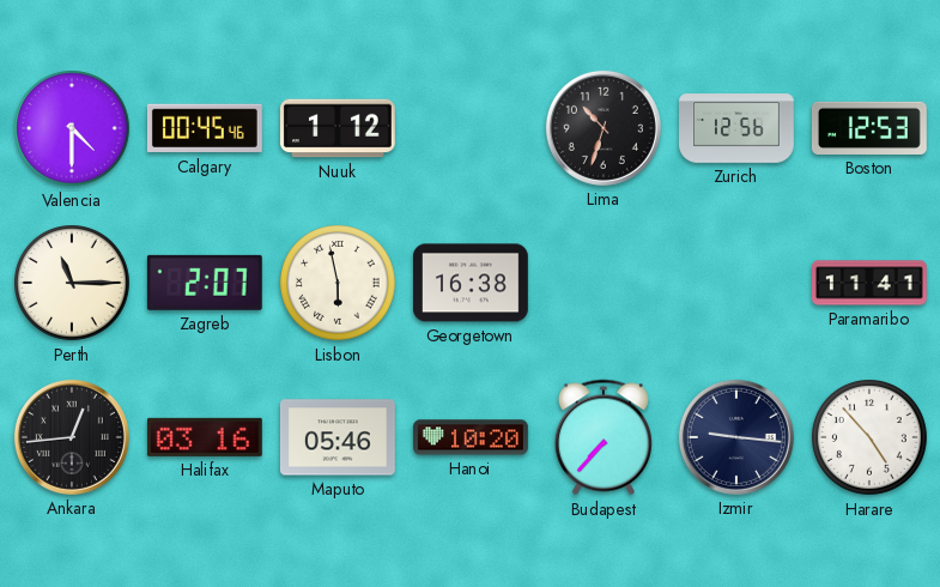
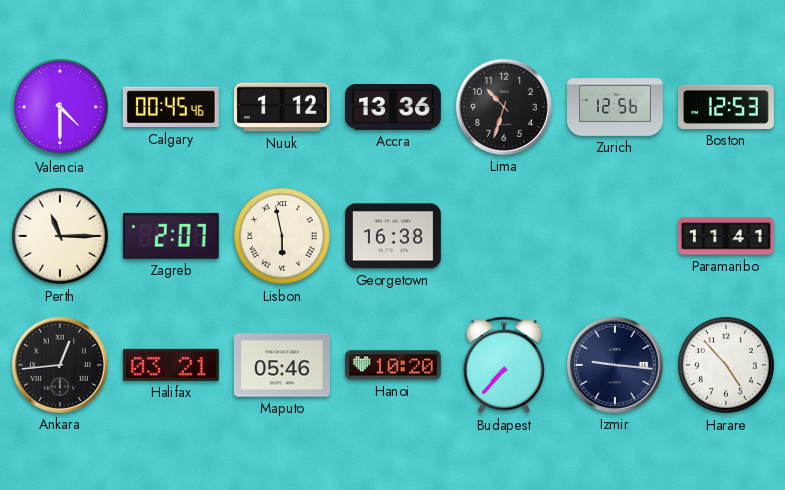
Accra: none -> 13:36
Halifax: 03:16 -> 03:21
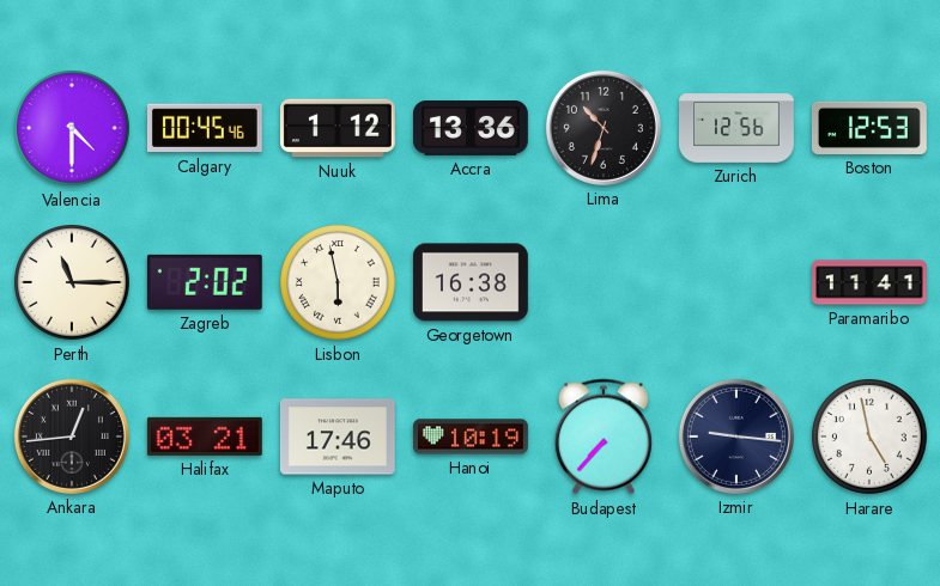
Zagreb: 2:07 -> 2:02
Maputo: 05:46 -> 17:46
Hanoi: 10:20 -> 10:19
Harare: 4:53 -> 4:58
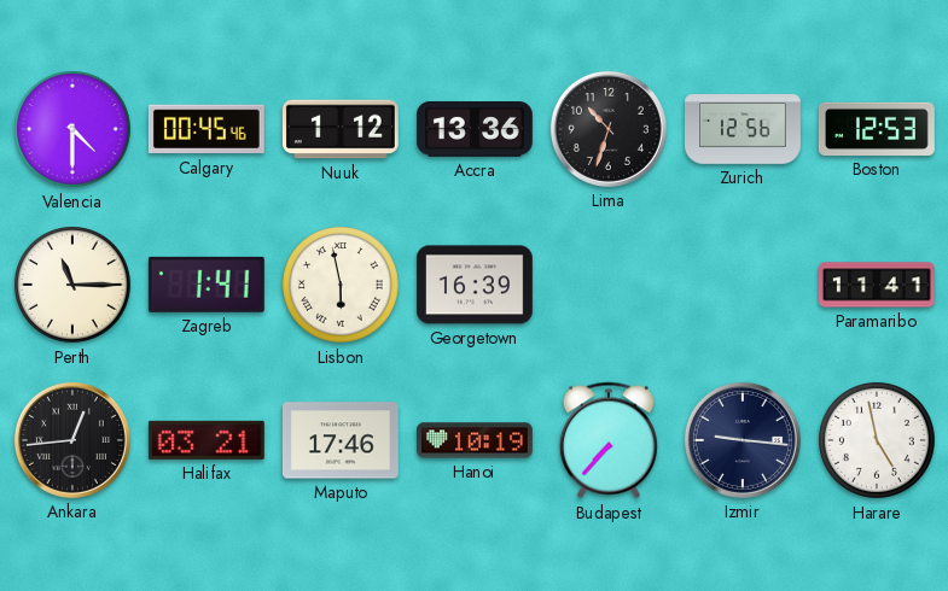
Zagreb: 2:02 -> 1:41
Georgetown: 16:38 -> 16:39
